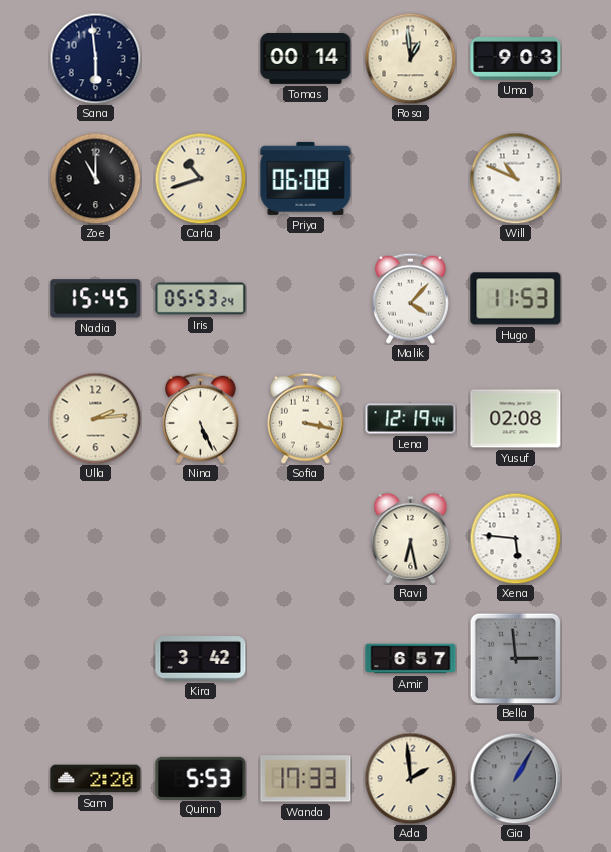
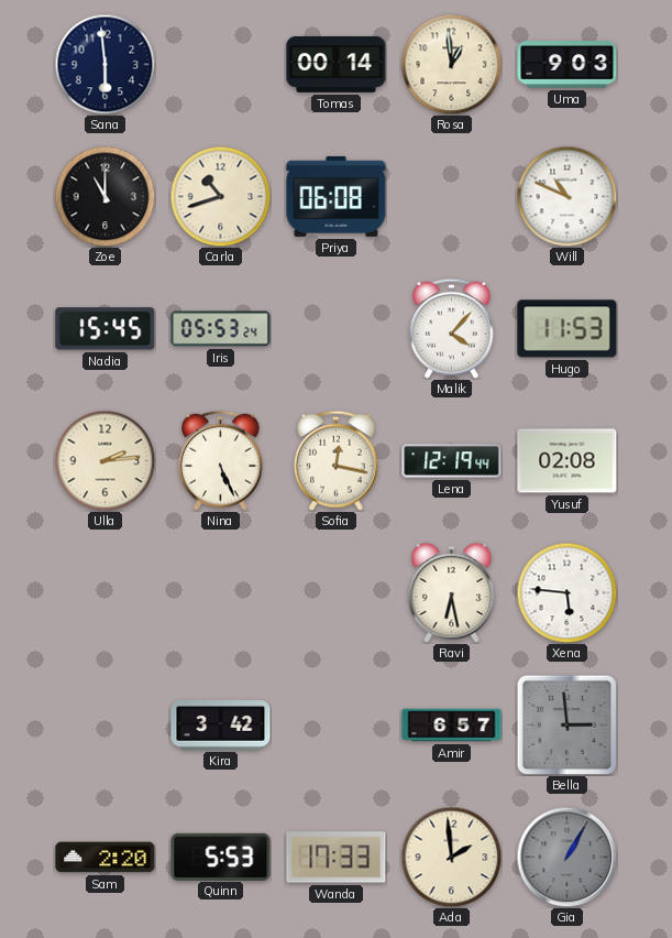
Sofia: 3:17 -> 12:17
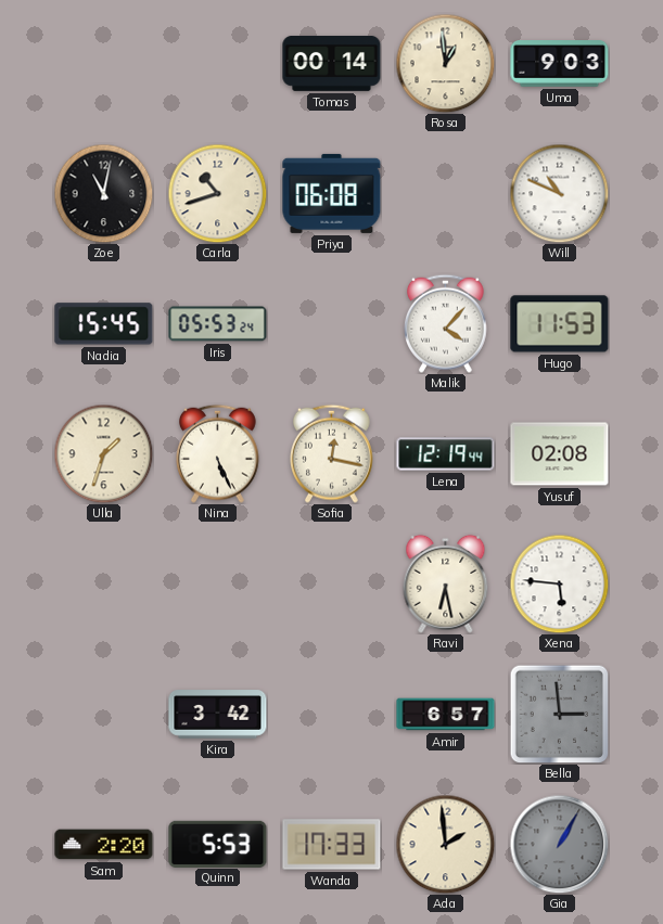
Sana: 5:59 -> none
Zoe: 11:00 -> 11:02
Ulla: 2:14 -> 1:33
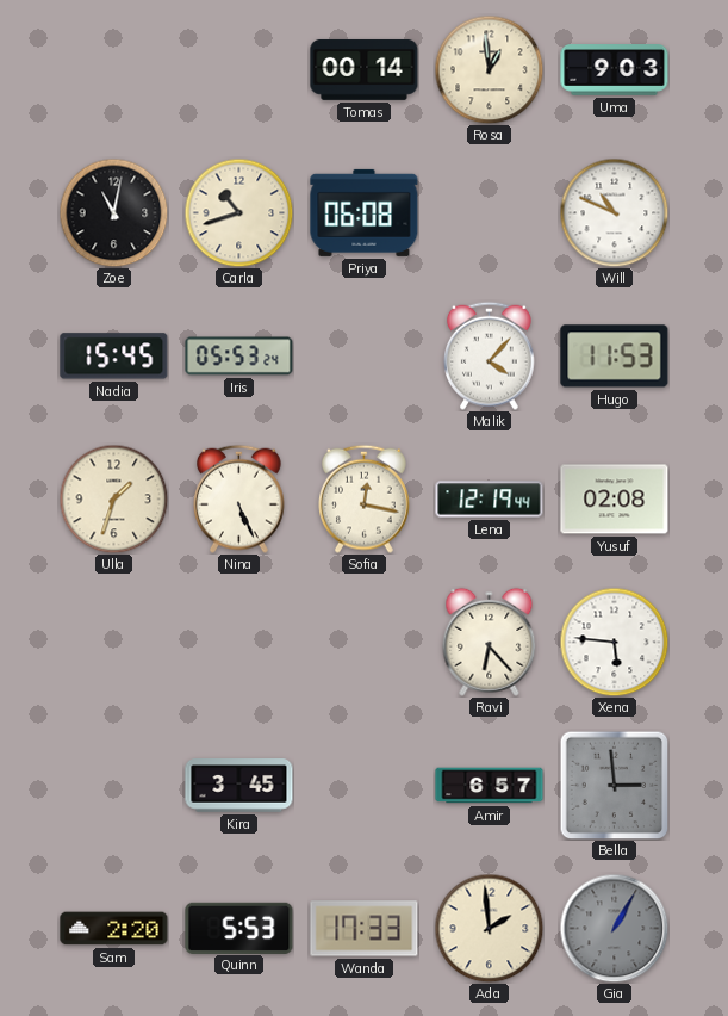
Ravi: 6:28 -> 6:23
Kira: 3:42 -> 3:45
